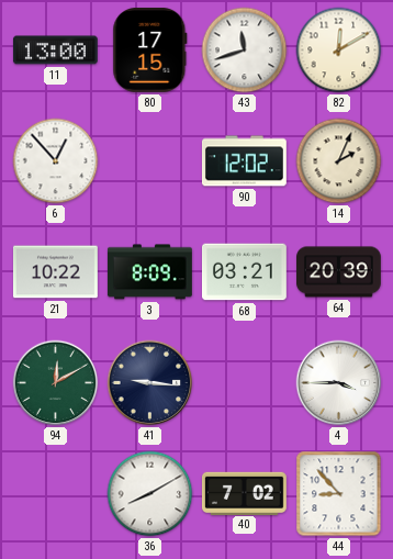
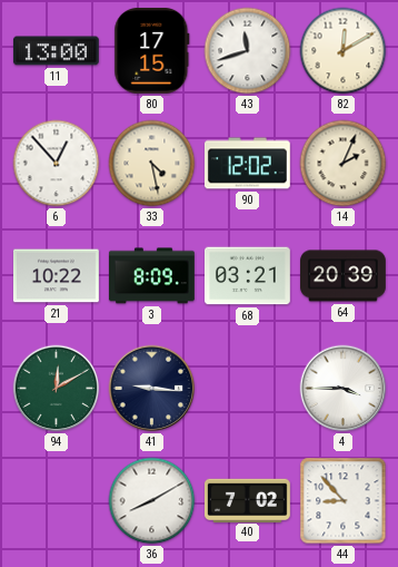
33: none -> 4:28
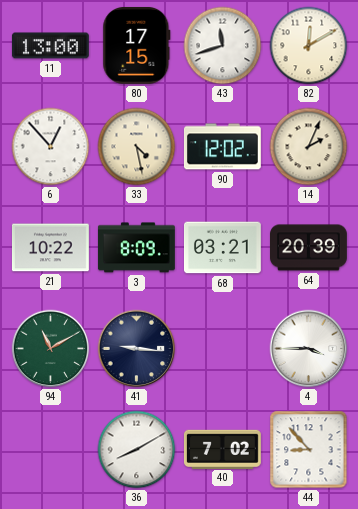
94: 12:10 -> 11:10
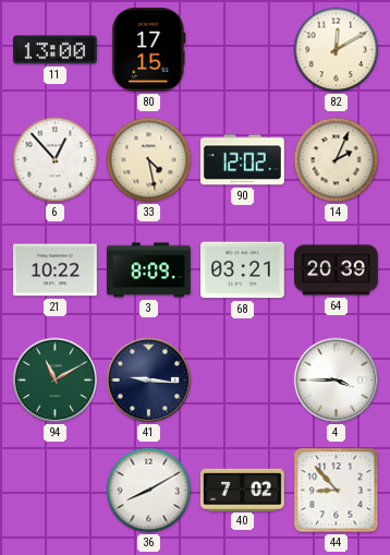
43: 11:42 -> none
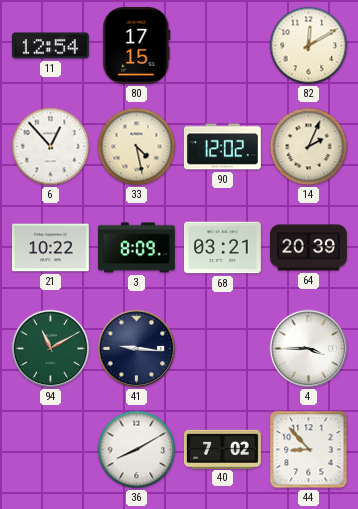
11: 13:00 -> 12:54
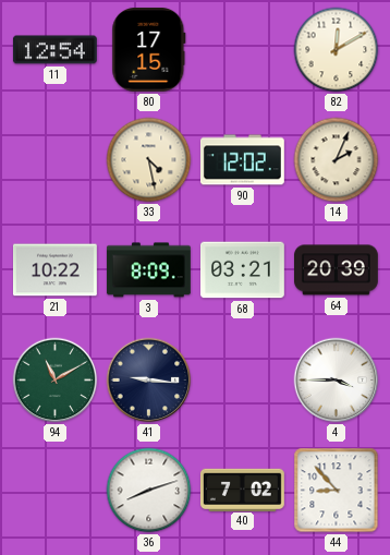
6: 12:53 -> none
36: 8:10 -> 8:12
